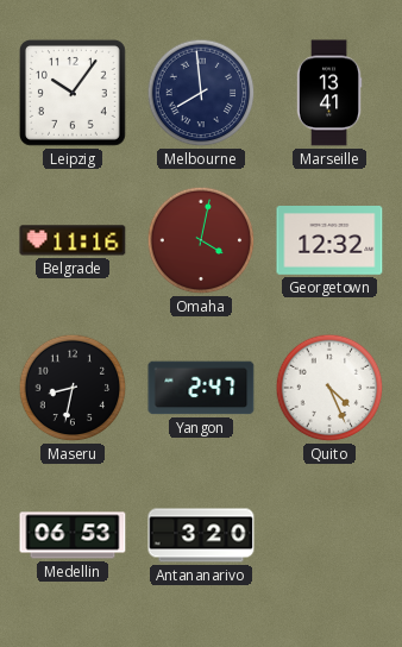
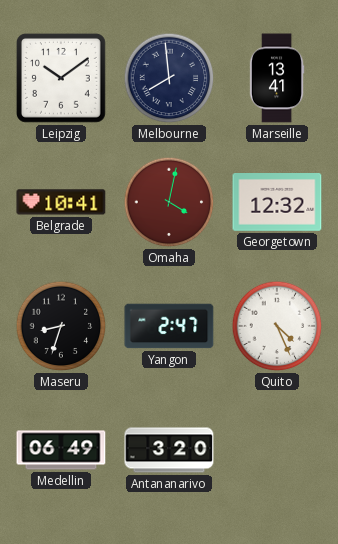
Leipzig: 10:06 -> 10:09
Belgrade: 11:16 -> 10:41
Maseru: 8:32 -> 8:33
Medellin: 06:53 -> 06:49
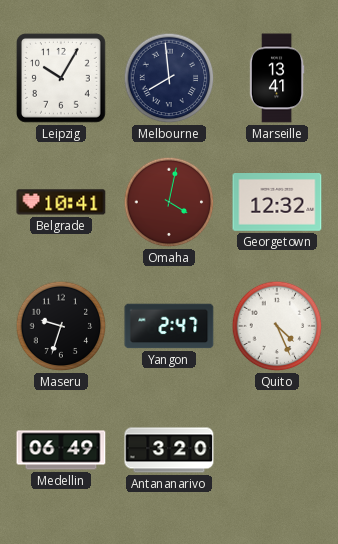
Leipzig: 10:09 -> 10:05
Maseru: 8:33 -> 9:33
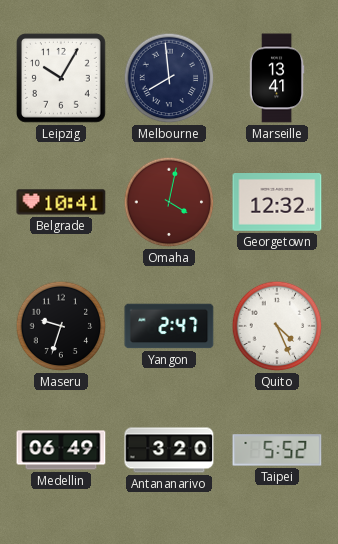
Taipei: none -> 5:52
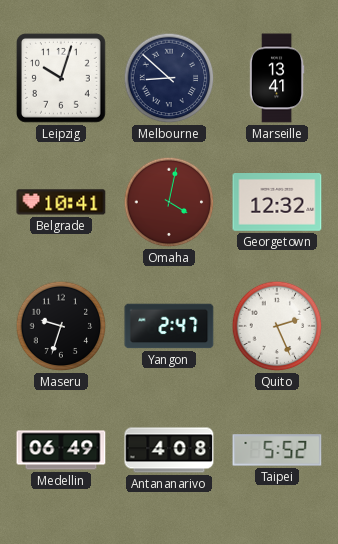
Leipzig: 10:05 -> 10:03
Melbourne: 7:59 -> 8:52
Quito: 4:26 -> 2:26
Antananarivo: 3:20 -> 4:08
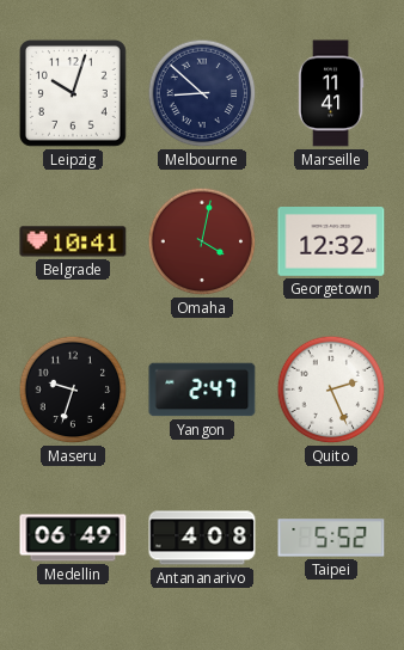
Marseille: 13:41 -> 11:41
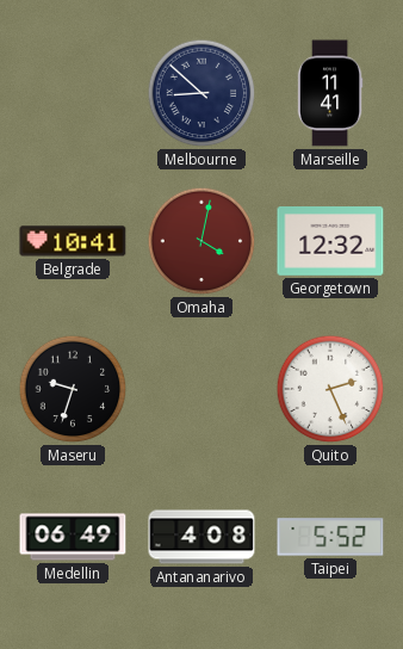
Leipzig: 10:03 -> none
Yangon: 2:47 -> none
